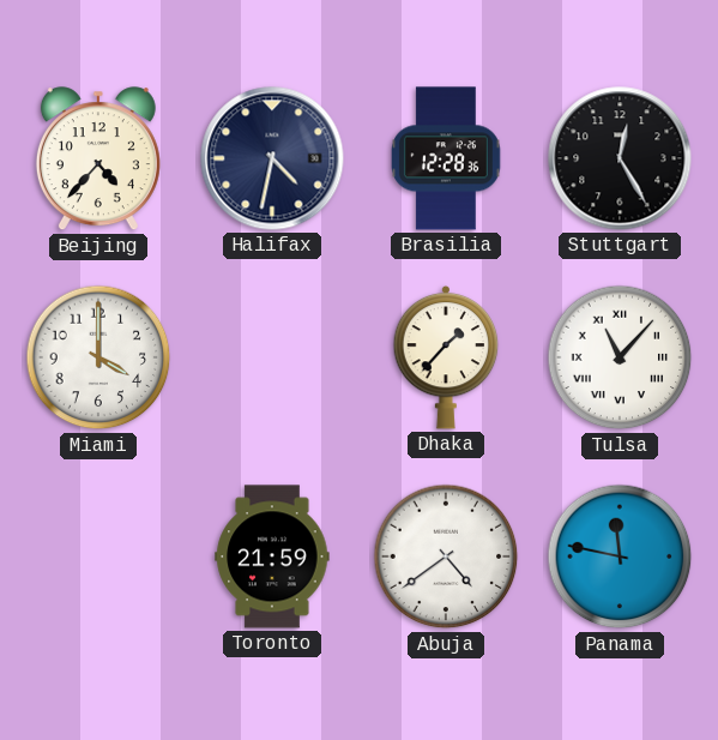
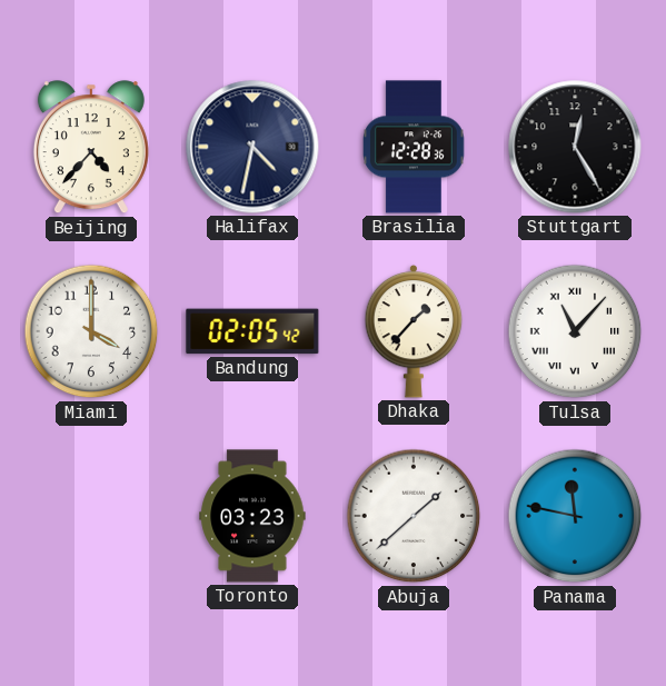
Bandung: none -> 02:05
Toronto: 21:59 -> 03:23
Abuja: 4:39 -> 1:38
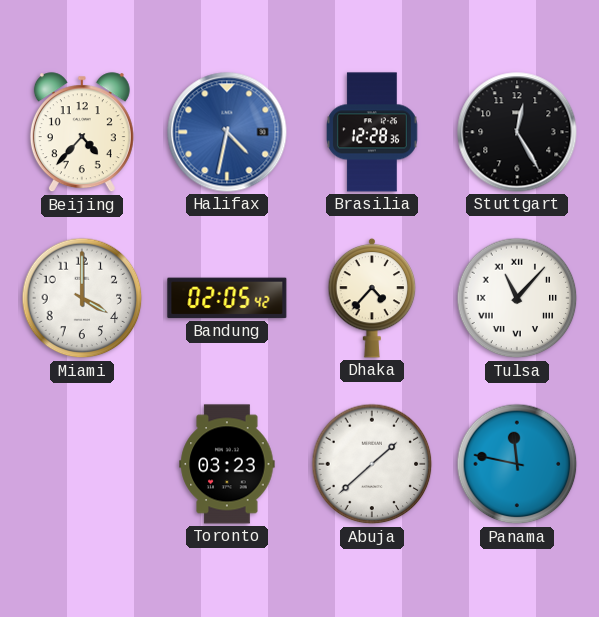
Halifax dial: navy -> blue
Dhaka: 1:37 -> 4:37
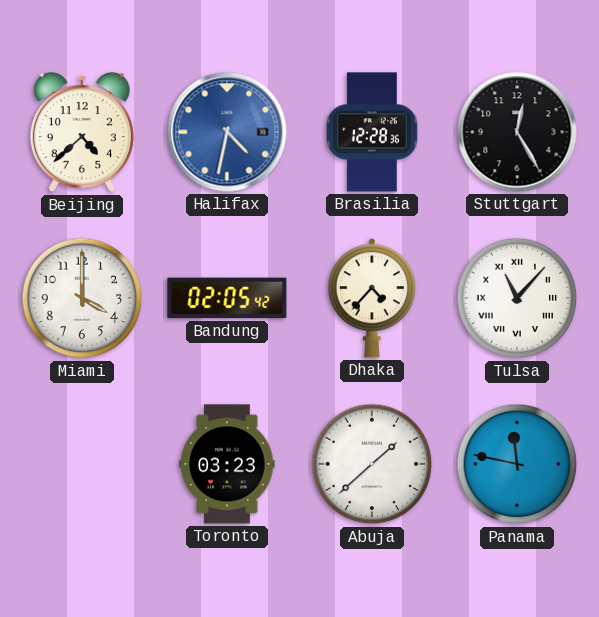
Beijing: 4:37 -> 4:38
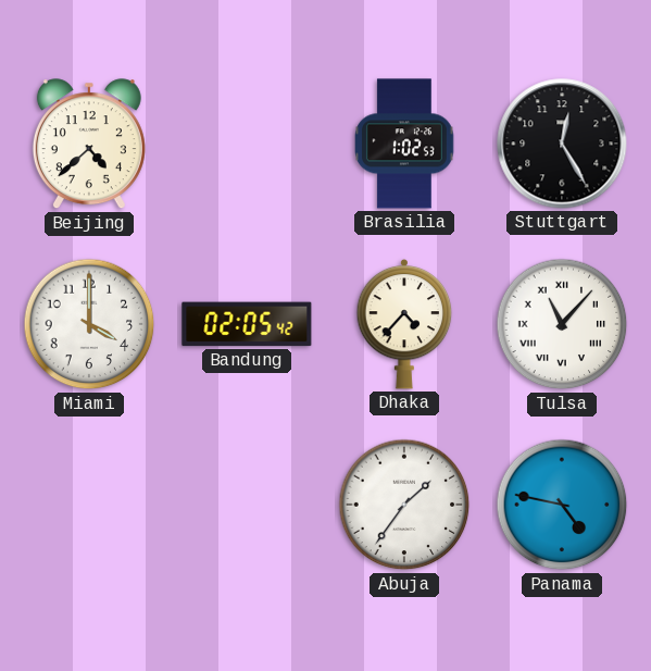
Halifax: 4:32 -> none
Brasilia: 12:28 -> 1:02
Toronto: 03:23 -> none
Abuja: 1:38 -> 1:36
Panama: 11:47 -> 4:47
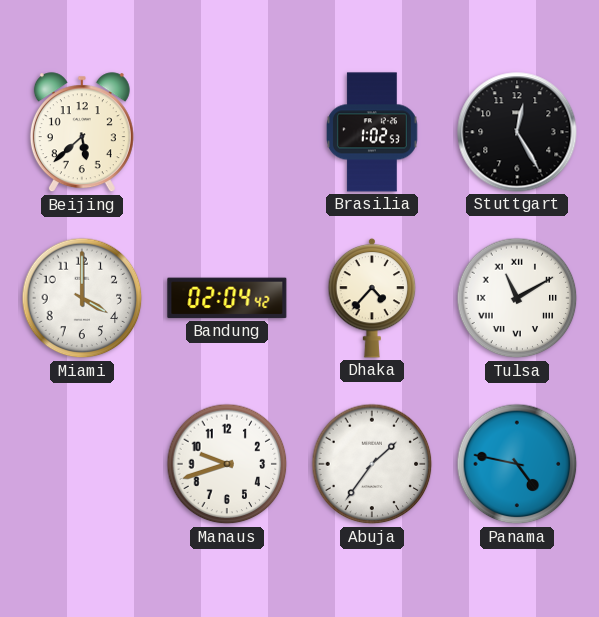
Beijing: 4:38 -> 5:38
Bandung: 02:05 -> 02:04
Tulsa: 11:07 -> 11:10
Manaus: none -> 9:42
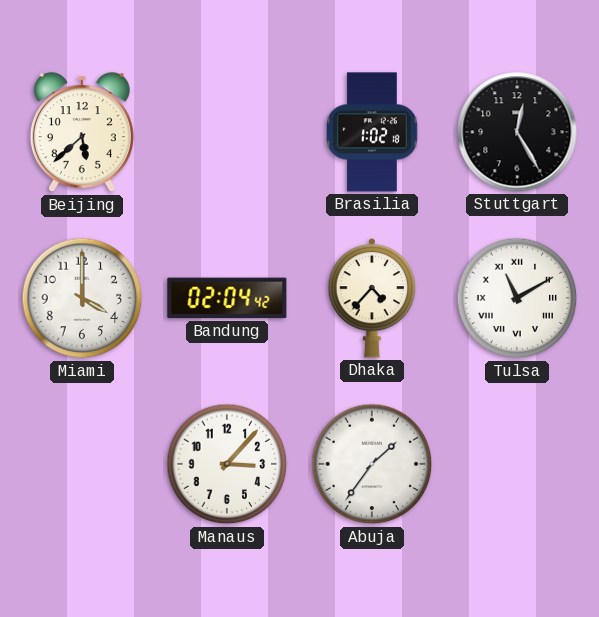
Brasilia: 1:02:53 -> 1:02:18
Manaus: 9:42 -> 3:07
Panama: 4:47 -> none
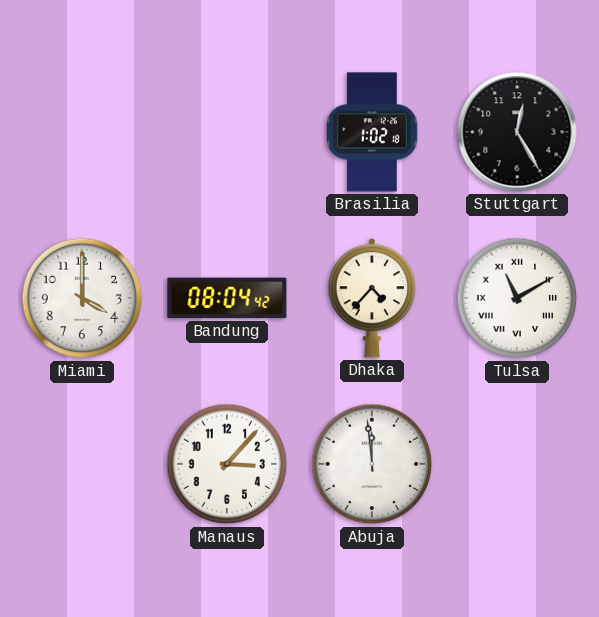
Beijing: 5:38 -> none
Bandung: 02:04 -> 08:04
Abuja: 1:36 -> 11:59
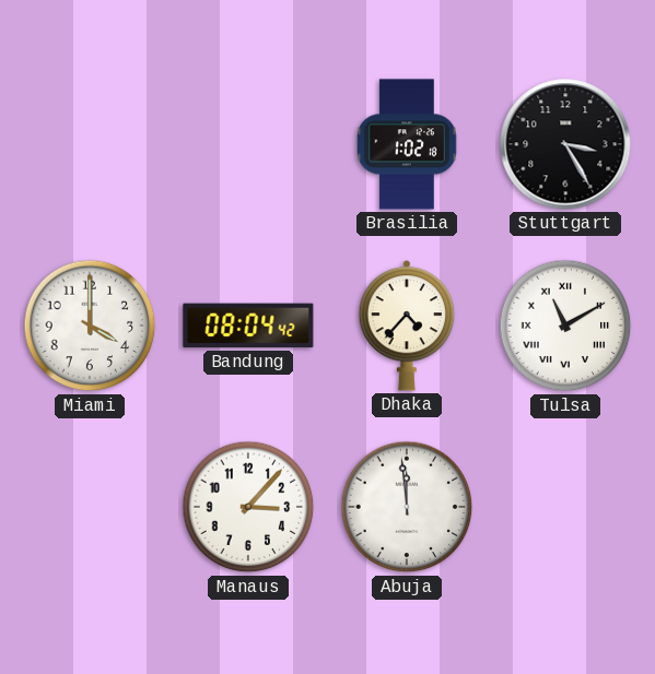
Stuttgart: 12:25 -> 3:25
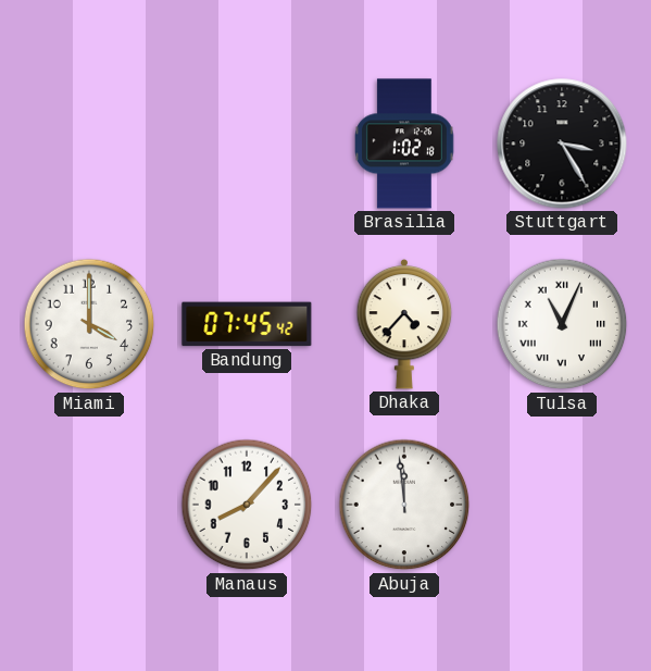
Bandung: 08:04 -> 07:45
Tulsa: 11:10 -> 11:04
Manaus: 3:07 -> 8:07
